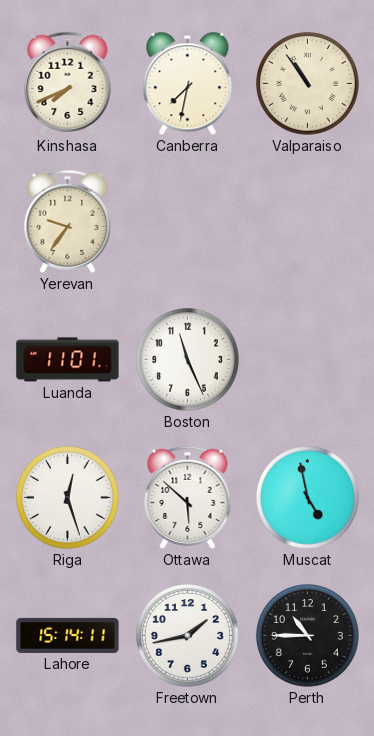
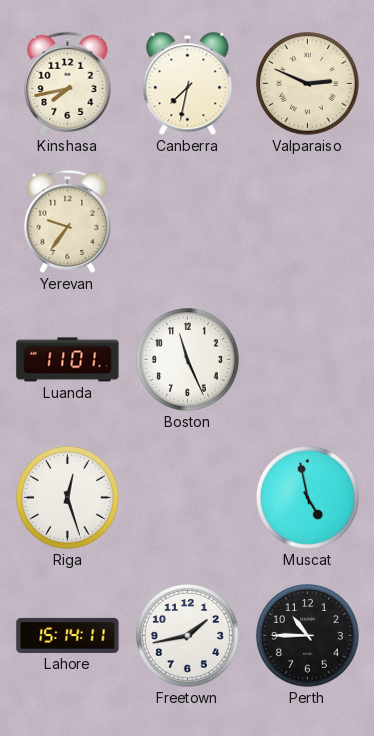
Kinshasa: 7:41 -> 7:43
Valparaiso: 10:54 -> 2:49
Ottawa: 5:52 -> none
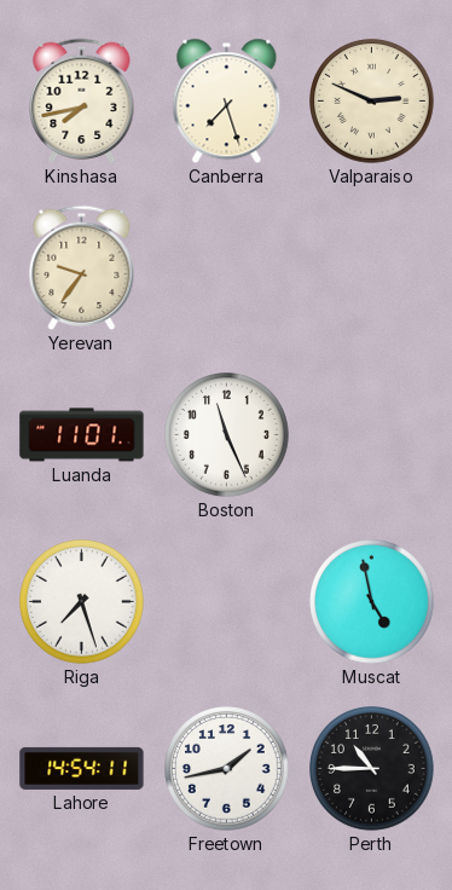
Canberra: 7:32 -> 7:27
Riga: 12:27 -> 7:27
Lahore: 15:14 -> 14:54
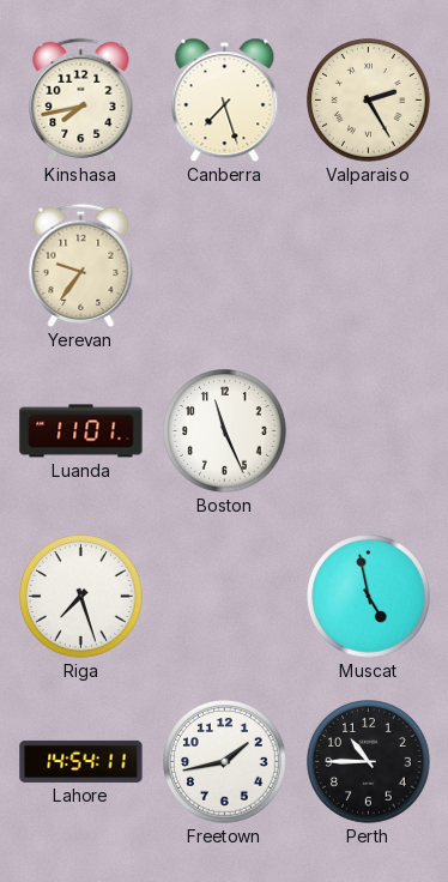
Valparaiso: 2:49 -> 2:25
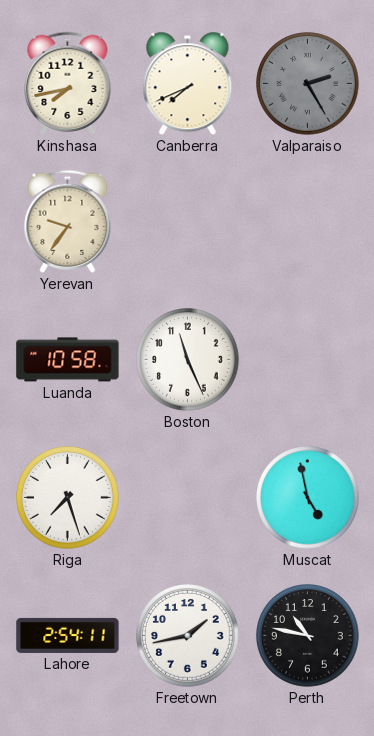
Canberra: 7:27 -> 7:41
Valparaiso dial: cream -> grey
Luanda: 11:01 -> 10:58
Lahore: 14:54 -> 2:54
Perth: 10:45 -> 10:47
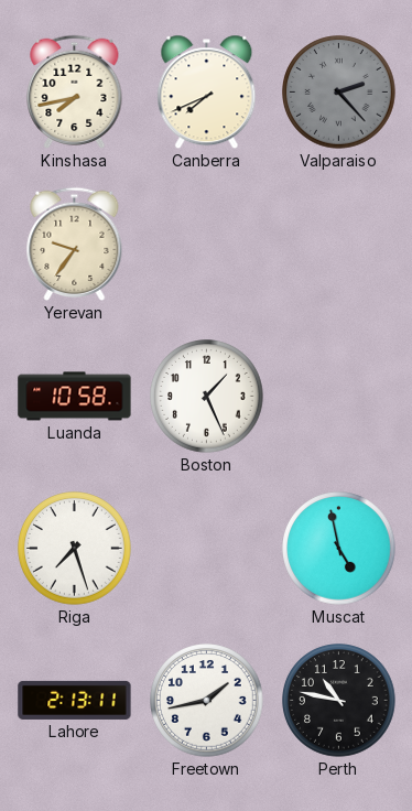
Valparaiso: 2:25 -> 2:23
Boston: 11:26 -> 1:26
Lahore: 2:54 -> 2:13
